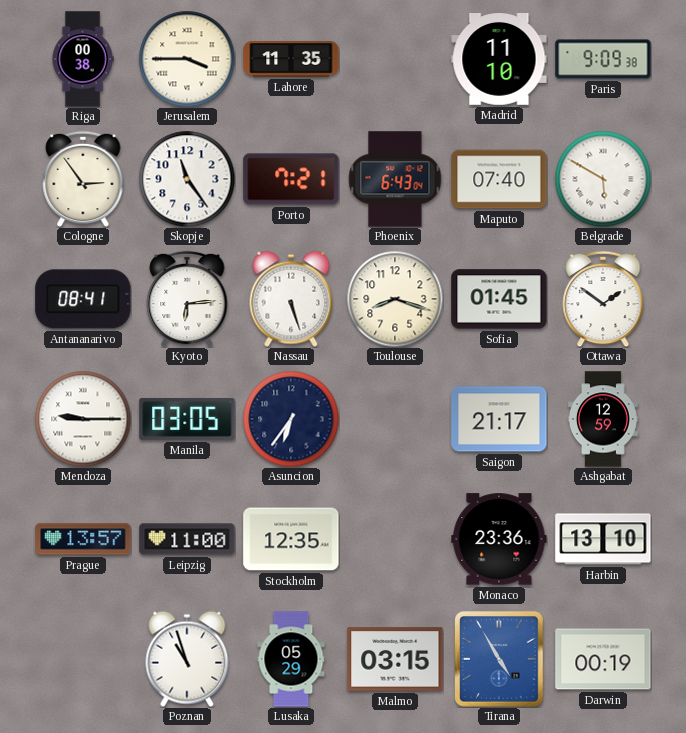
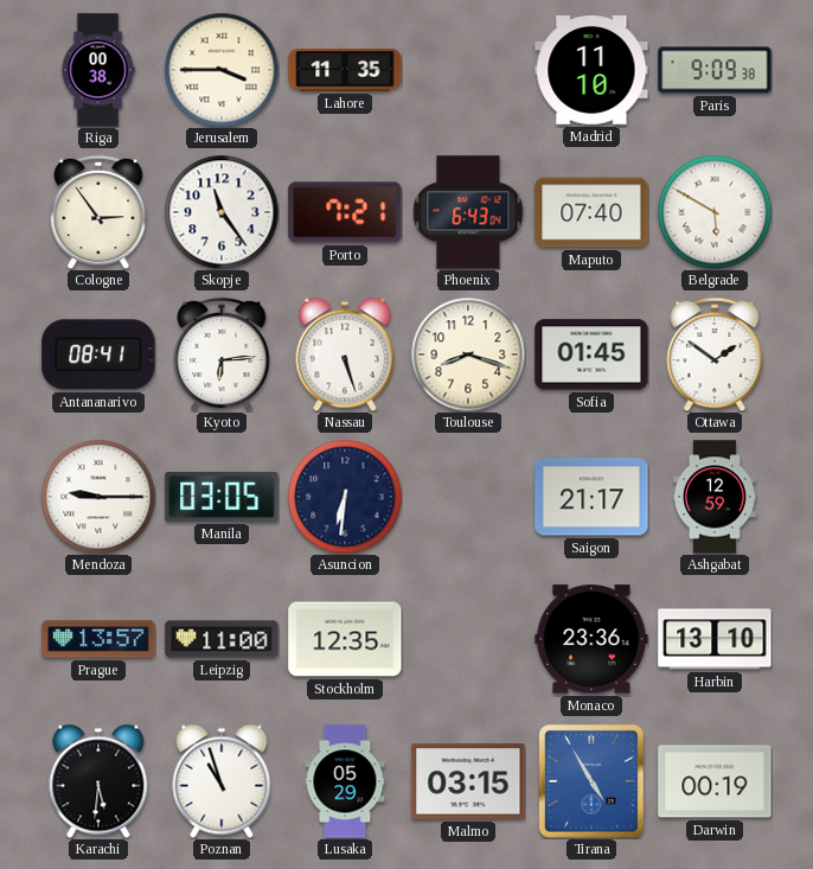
Asuncion: 6:36 -> 6:31
Karachi: none -> 5:31
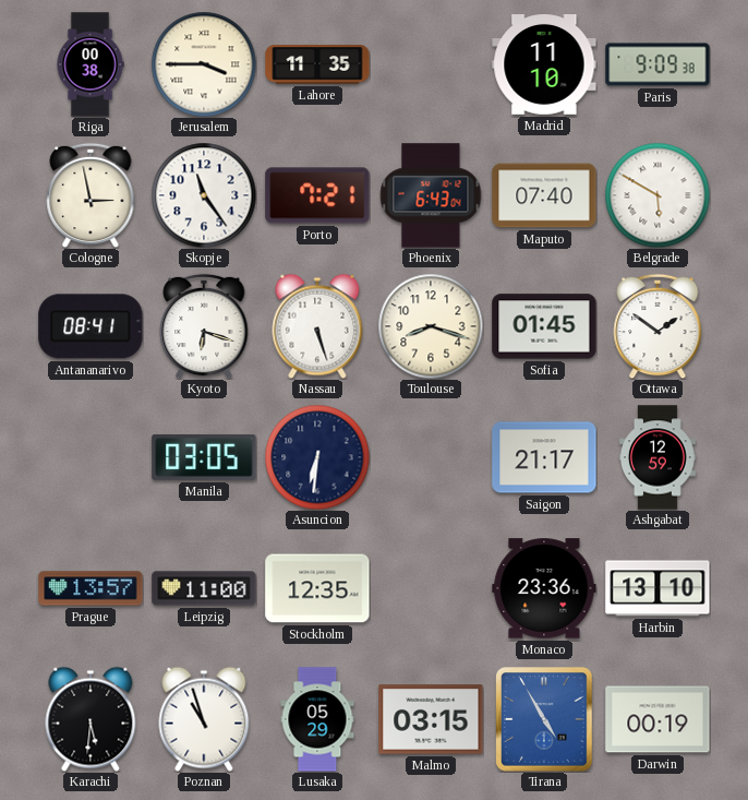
Cologne: 2:54 -> 2:58
Kyoto: 6:14 -> 6:18
Mendoza: 9:15 -> none
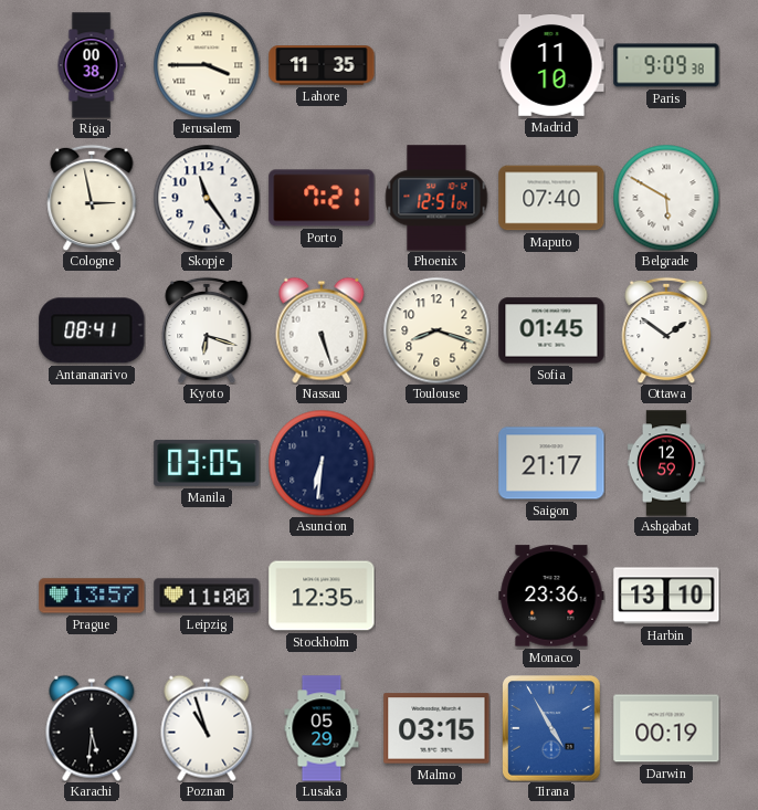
Phoenix: 6:43 -> 12:51
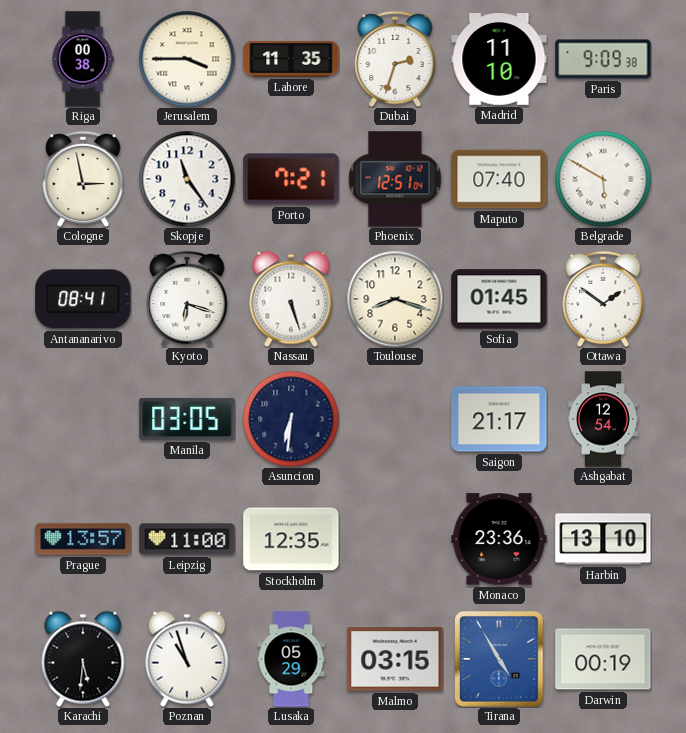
Dubai: none -> 2:33
Ashgabat: 12:59 -> 12:54
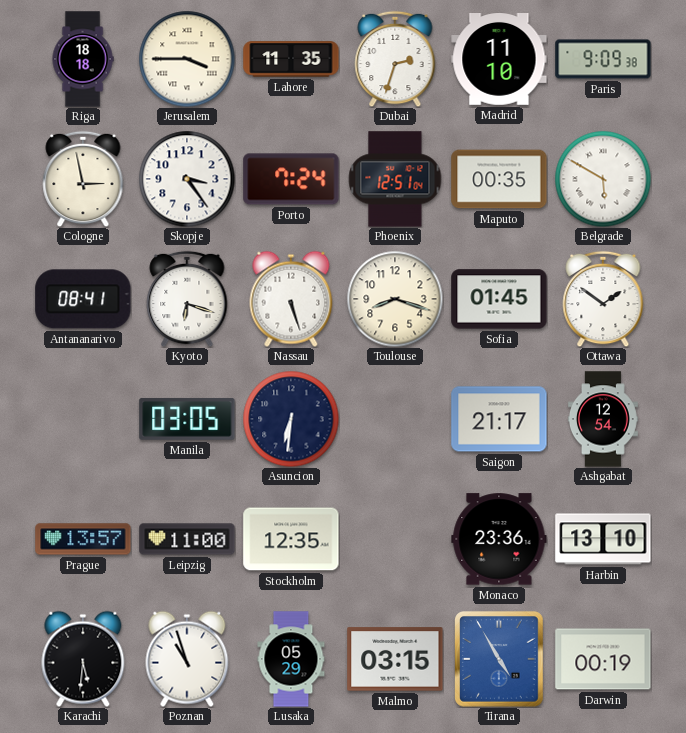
Riga: 00:38 -> 18:18
Skopje: 11:24 -> 3:24
Porto: 7:21 -> 7:24
Maputo: 07:40 -> 00:35
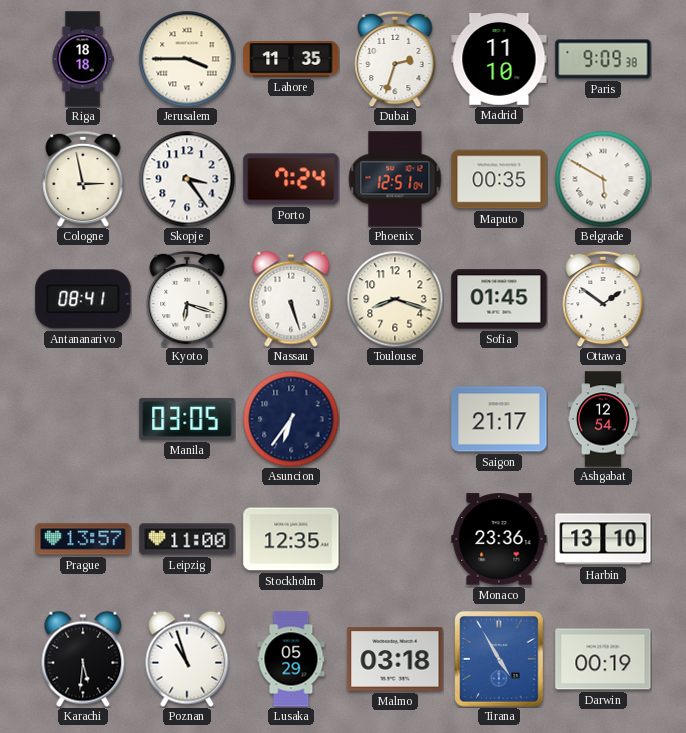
Asuncion: 6:31 -> 6:36
Malmo: 03:15 -> 03:18
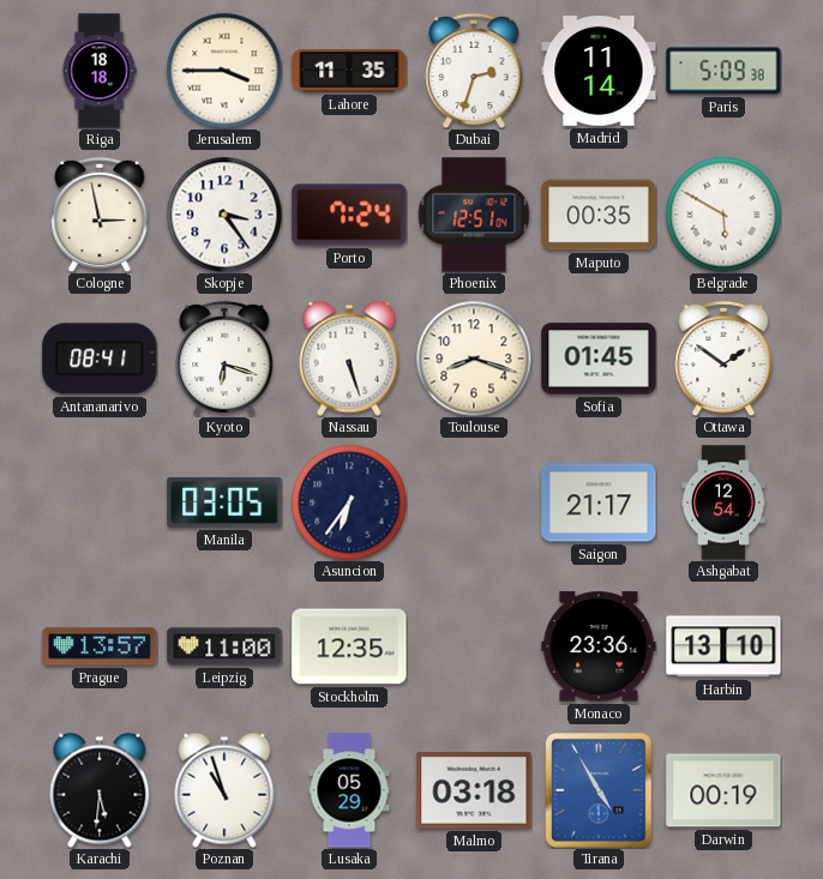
Madrid: 11:10 -> 11:14
Paris: 9:09 -> 5:09
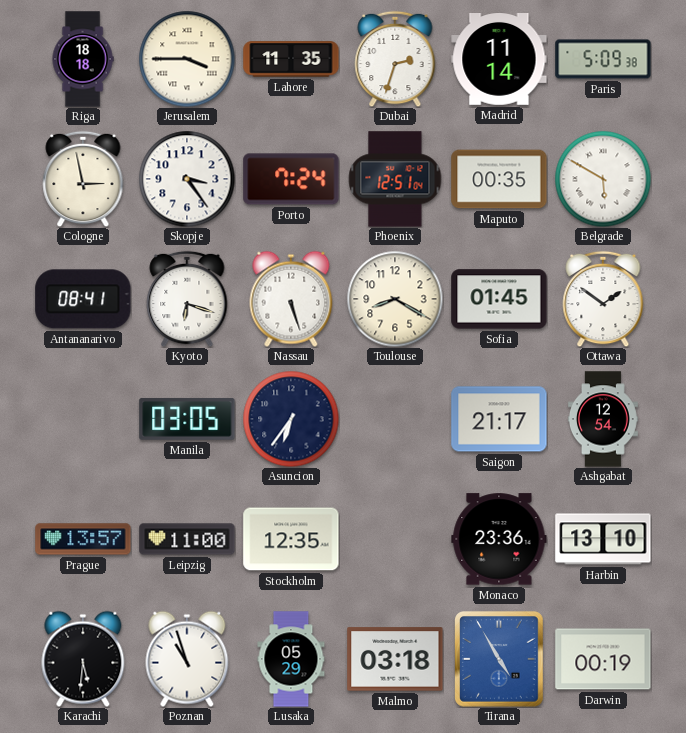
Toulouse: 8:18 -> 8:20
